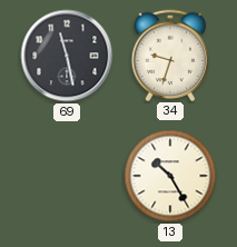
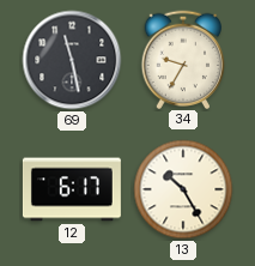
34: 9:33 -> 9:35
12: none -> 6:17
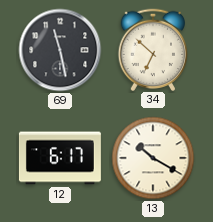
34: 9:35 -> 6:52
13: 10:25 -> 10:20
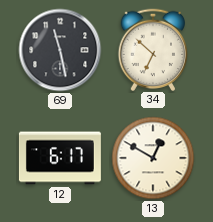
13: 10:20 -> 12:50
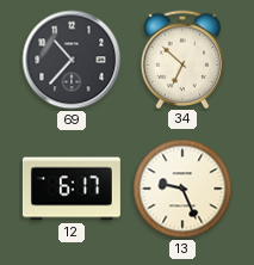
69: 11:28 -> 10:37
13: 12:50 -> 9:26
